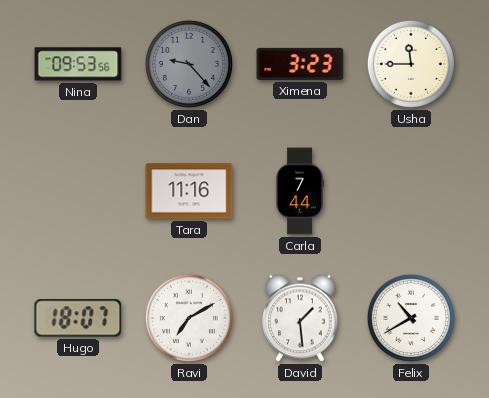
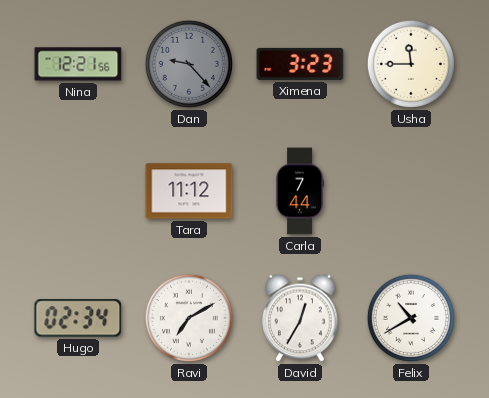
Nina: 09:53 -> 12:21
Tara: 11:16 -> 11:12
Hugo: 18:07 -> 02:34
David: 1:29 -> 12:35
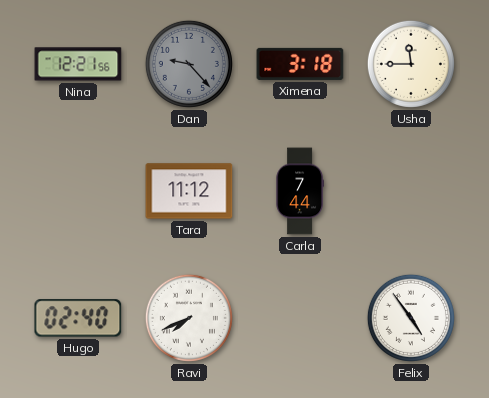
Ximena: 3:23 -> 3:18
Hugo: 02:34 -> 02:40
Ravi: 7:10 -> 7:41
David: 12:35 -> none
Felix: 10:40 -> 4:54
